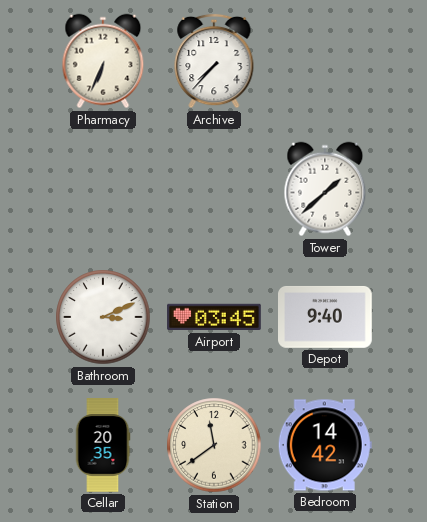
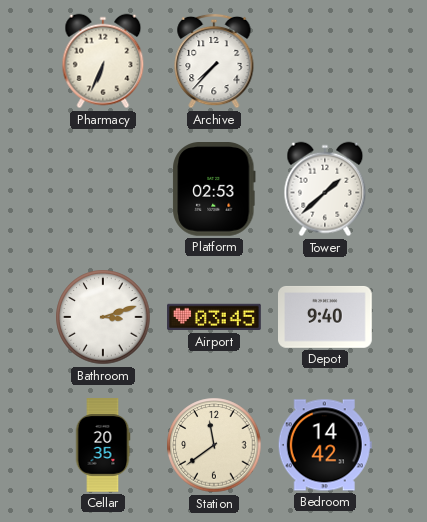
Platform: none -> 02:53
Bathroom: 3:11 -> 3:12
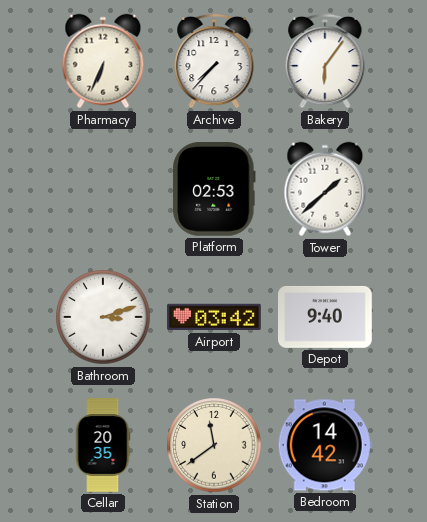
Bakery: none -> 6:06
Airport: 03:45 -> 03:42
